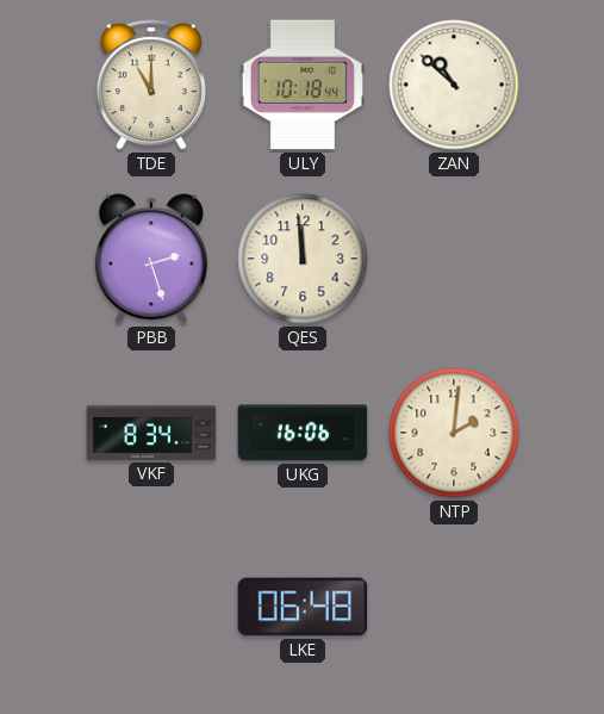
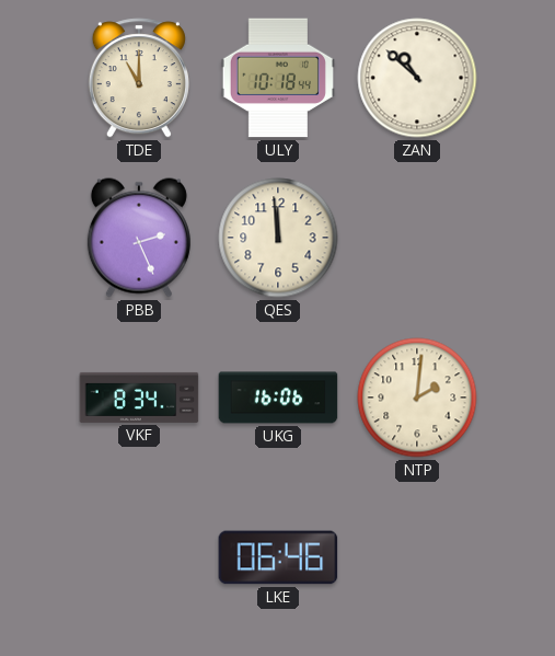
PBB: 2:27 -> 2:26
LKE: 06:48 -> 06:46
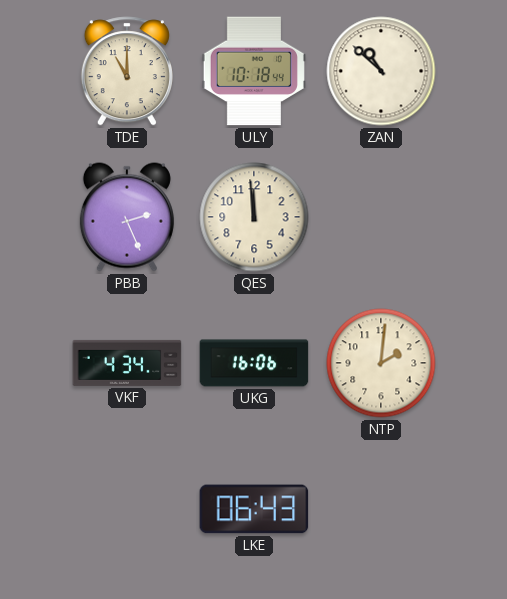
VKF: 8:34 -> 4:34
LKE: 06:46 -> 06:43
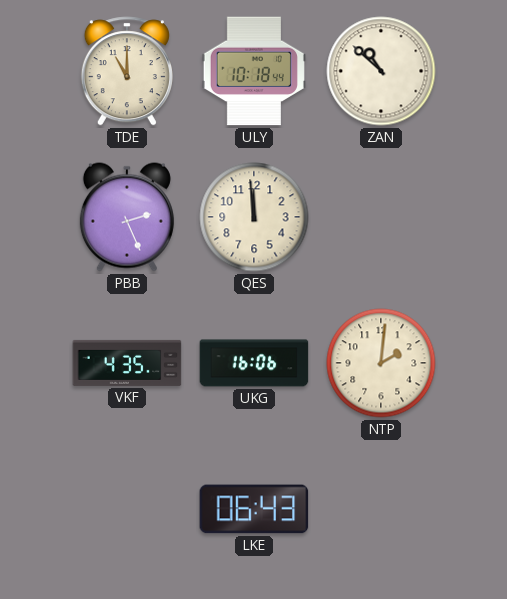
VKF: 4:34 -> 4:35
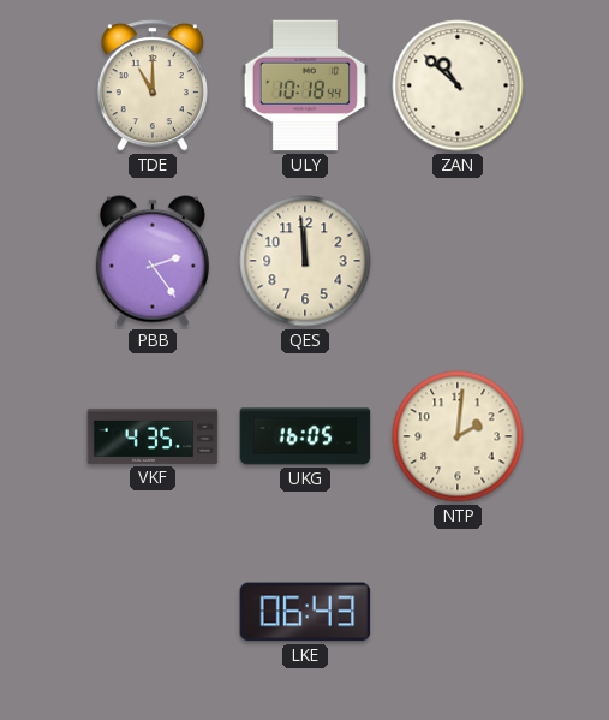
PBB: 2:26 -> 2:24
UKG: 16:06 -> 16:05
